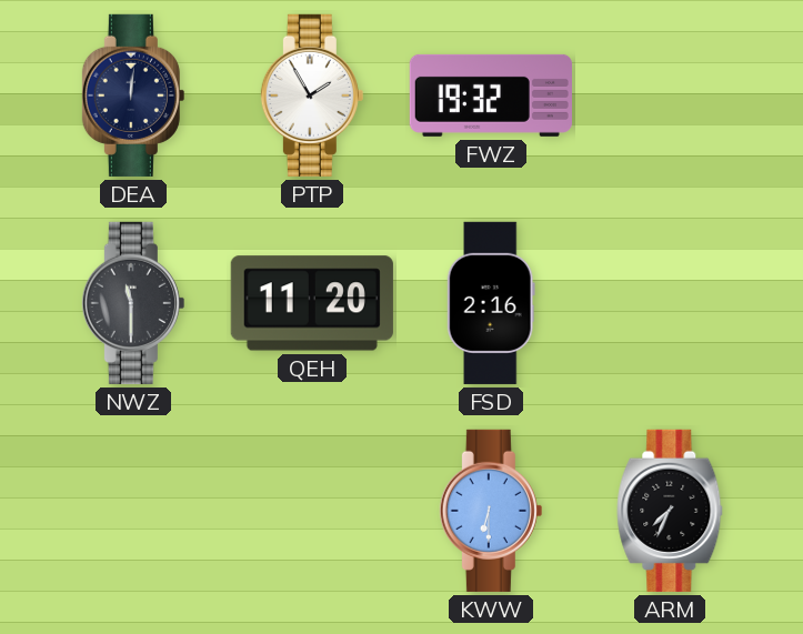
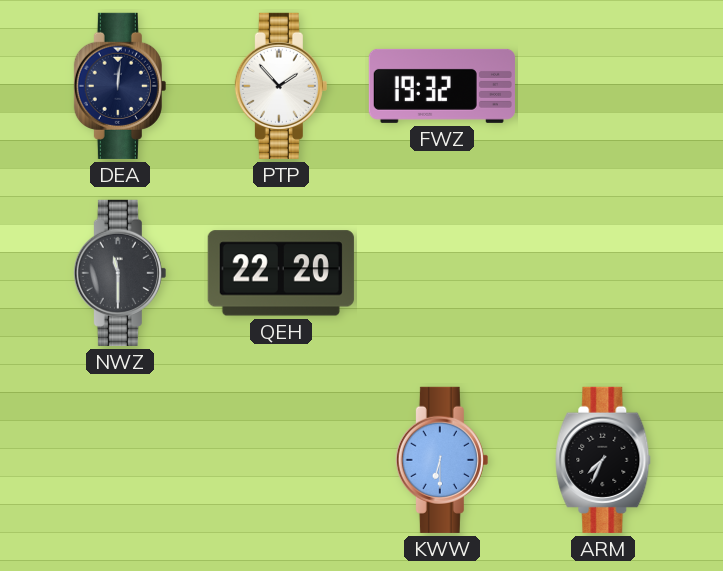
PTP: 1:55 -> 1:53
QEH: 11:20 -> 22:20
FSD: 2:16 -> none
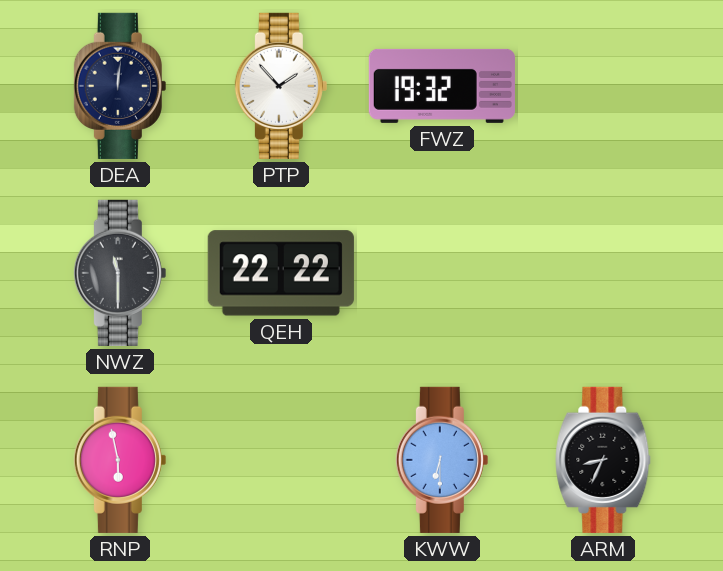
QEH: 22:20 -> 22:22
RNP: none -> 5:58
ARM: 7:34 -> 8:34
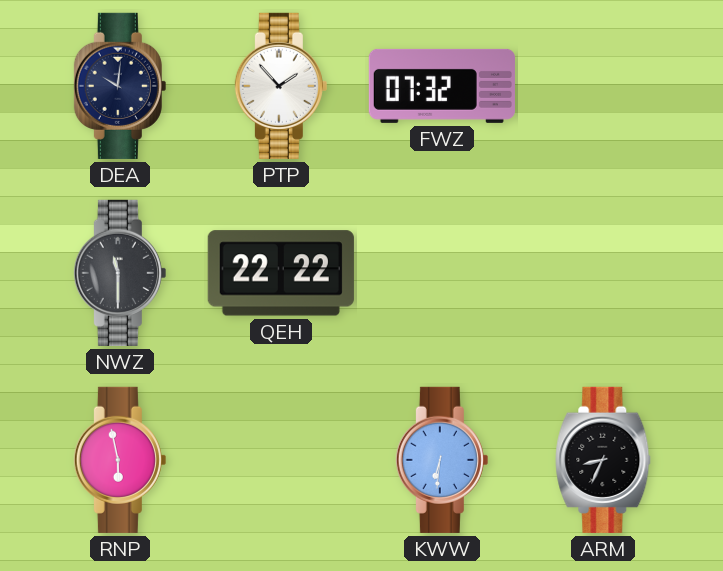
DEA: 12:01 -> 10:01
FWZ: 19:32 -> 07:32
KWW: 6:30 -> 6:31
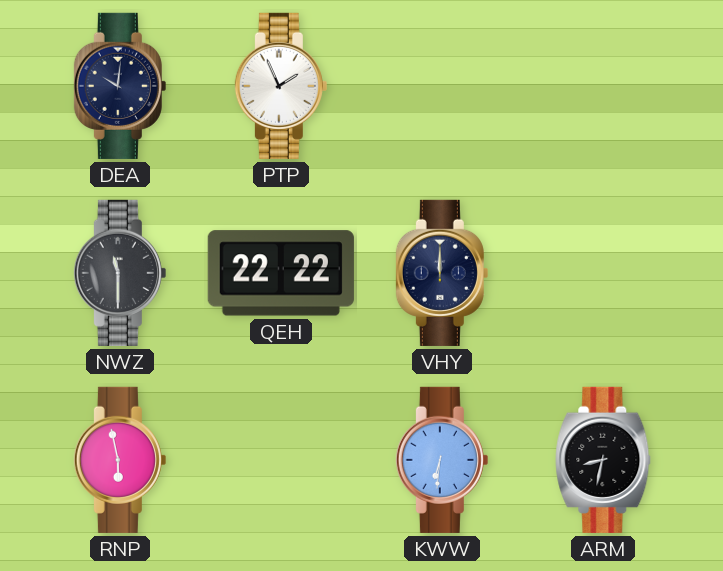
PTP: 1:53 -> 1:56
FWZ: 07:32 -> none
VHY: none -> 12:00
ARM: 8:34 -> 8:32
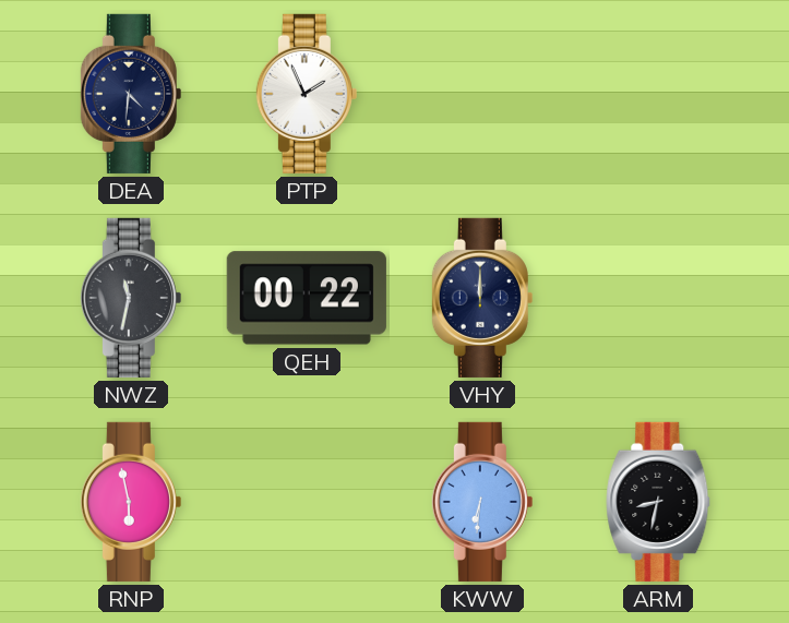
DEA: 10:01 -> 4:31
NWZ: 11:30 -> 11:32
QEH: 22:22 -> 00:22
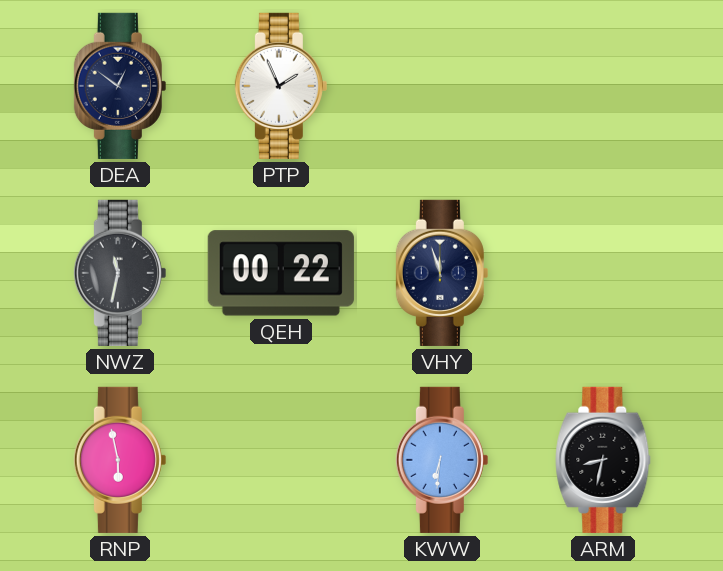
DEA: 4:31 -> 12:51
VHY: 12:00 -> 11:57
